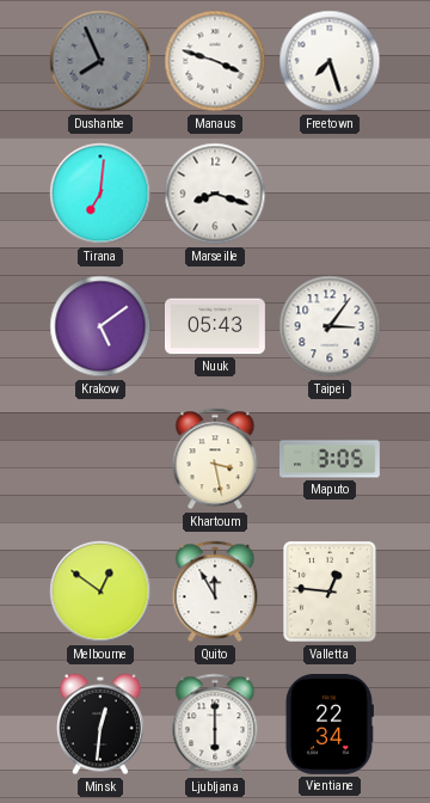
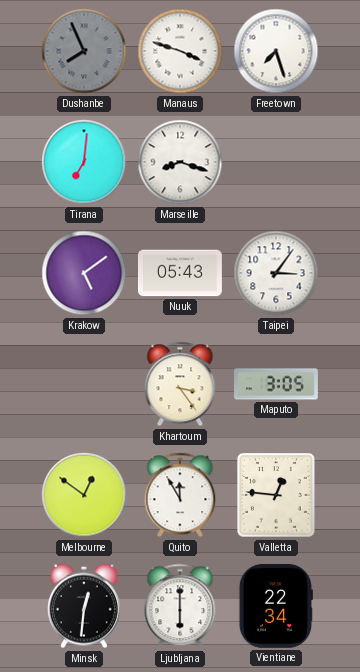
Khartoum: 3:28 -> 3:24
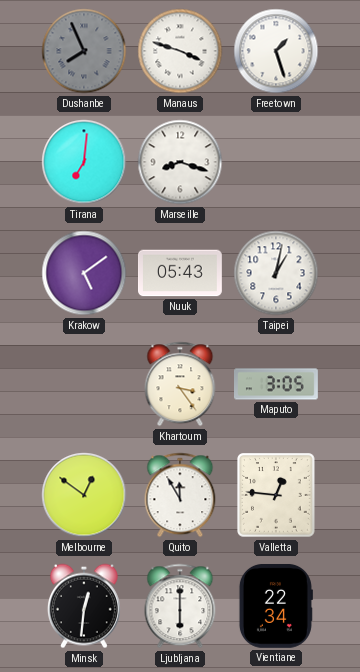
Freetown: 7:27 -> 1:27
Taipei: 3:06 -> 1:02
